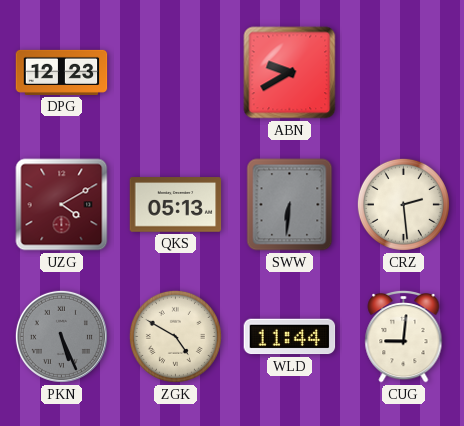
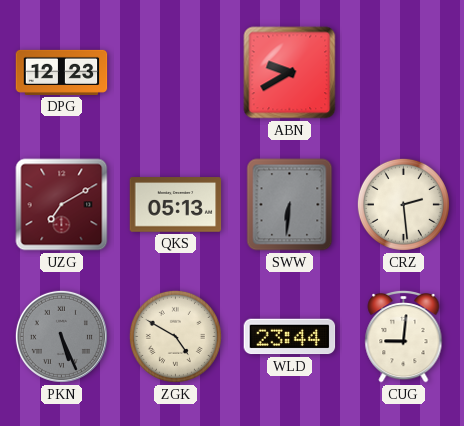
UZG: 4:10 -> 7:10
WLD: 11:44 -> 23:44
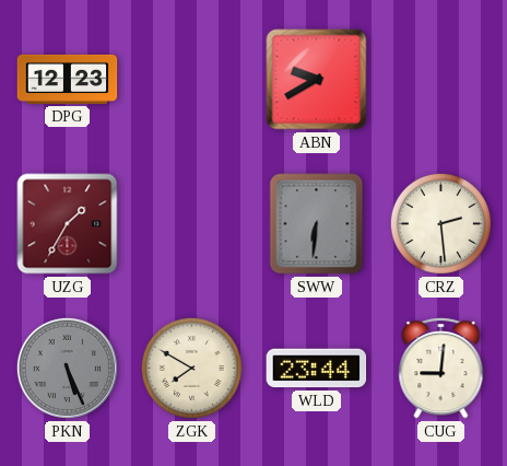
UZG: 7:10 -> 1:35
QKS: 05:13 -> none
ZGK: 4:50 -> 7:50
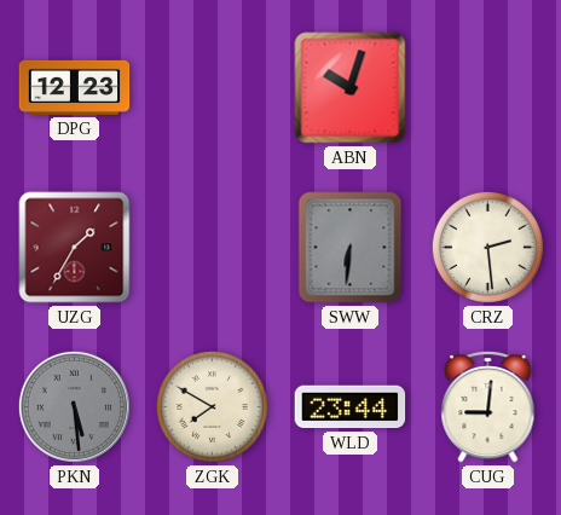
ABN: 9:40 -> 10:03
PKN: 5:26 -> 5:29
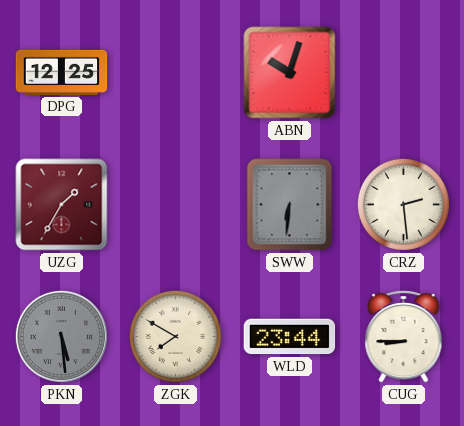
DPG: 12:23 -> 12:25
CUG: 9:01 -> 8:45
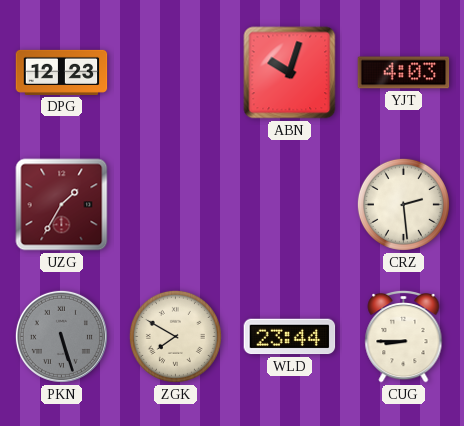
DPG: 12:25 -> 12:23
YJT: none -> 4:03
SWW: 6:31 -> none
PKN: 5:29 -> 5:27
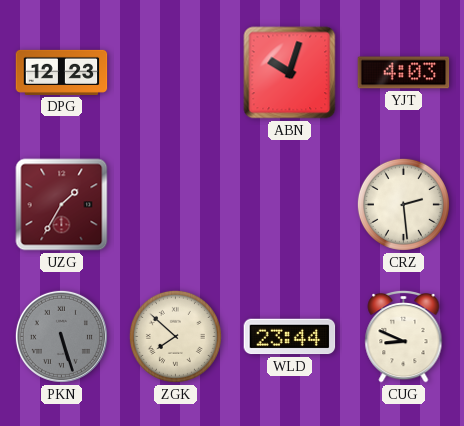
ZGK: 7:50 -> 7:52
CUG: 8:45 -> 8:49
